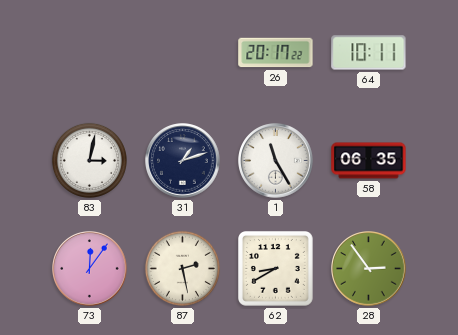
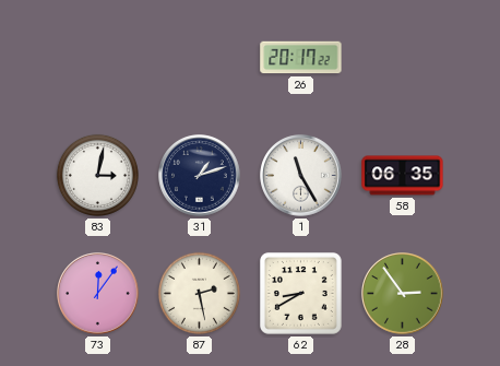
64: 10:11 -> none
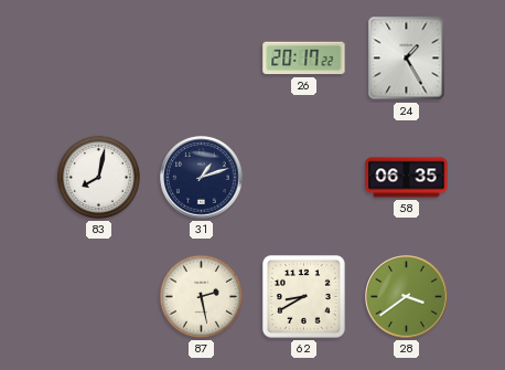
24: none -> 1:25
83: 3:02 -> 8:02
1: 11:25 -> none
73: 12:06 -> none
28: 2:54 -> 3:39
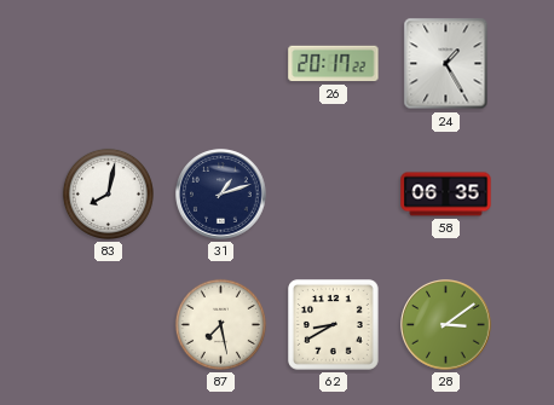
87: 2:28 -> 7:28
28: 3:39 -> 3:09
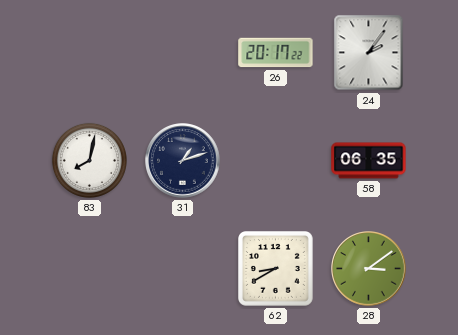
24: 1:25 -> 2:06
87: 7:28 -> none
